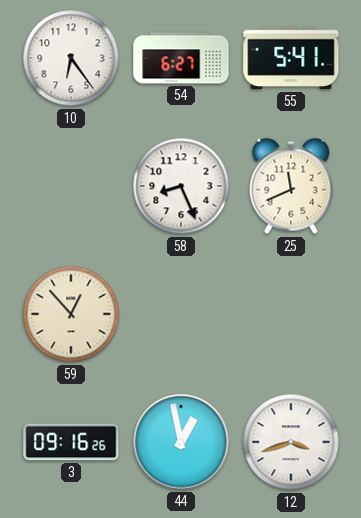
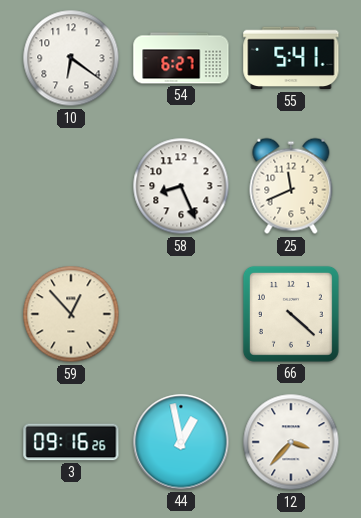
10: 6:24 -> 6:21
66: none -> 4:22
12: 3:42 -> 3:37
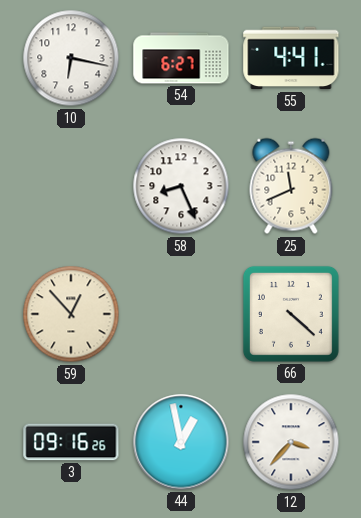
10: 6:21 -> 6:17
55: 5:41 -> 4:41
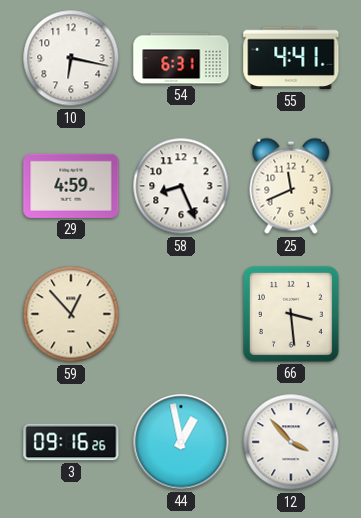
54: 6:27 -> 6:31
29: none -> 4:59
66: 4:22 -> 3:29
12: 3:37 -> 3:53
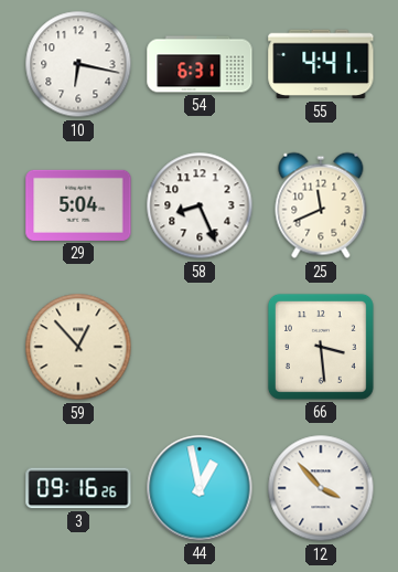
29: 4:59 -> 5:04
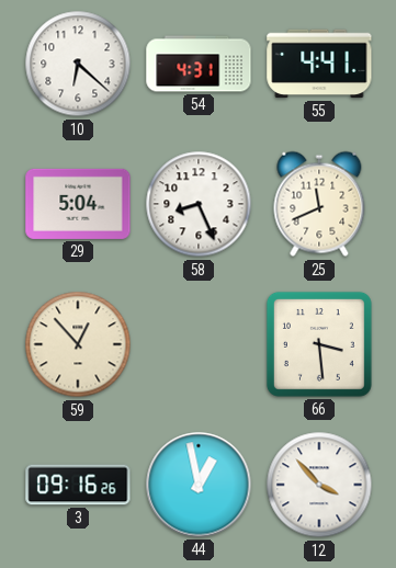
10: 6:17 -> 6:22
54: 6:31 -> 4:31
